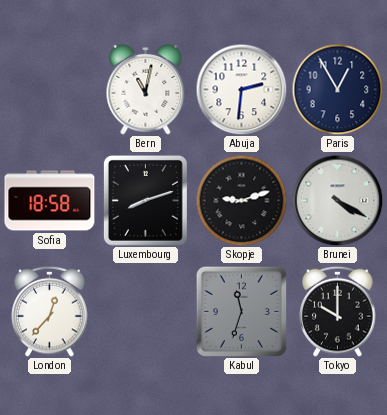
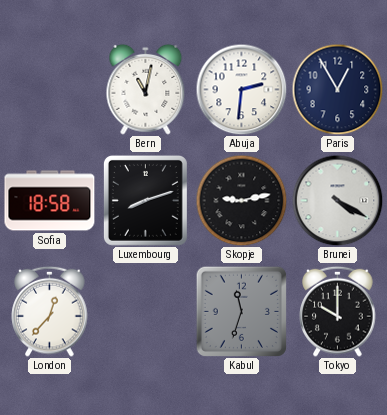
Skopje: 9:12 -> 9:13
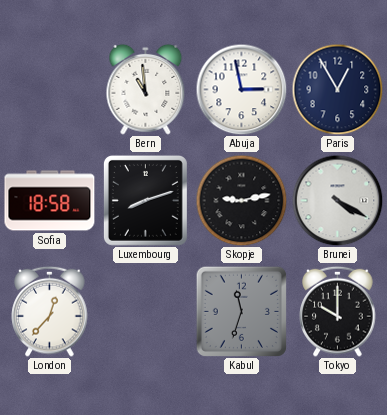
Bern: 11:02 -> 10:59
Abuja: 2:31 -> 2:58
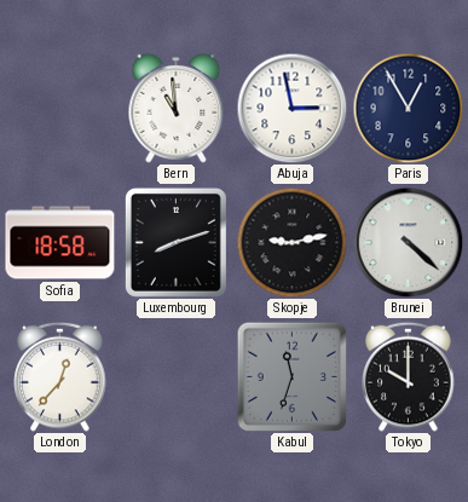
Brunei: 4:20 -> 4:22
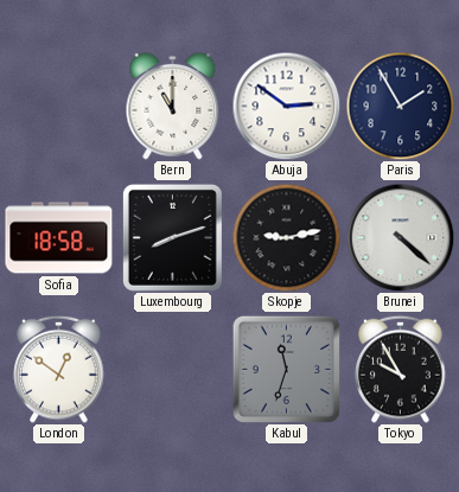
Bern: 10:59 -> 11:00
Abuja: 2:58 -> 2:51
Paris: 12:55 -> 1:55
London: 12:37 -> 12:51
Tokyo: 10:00 -> 9:55
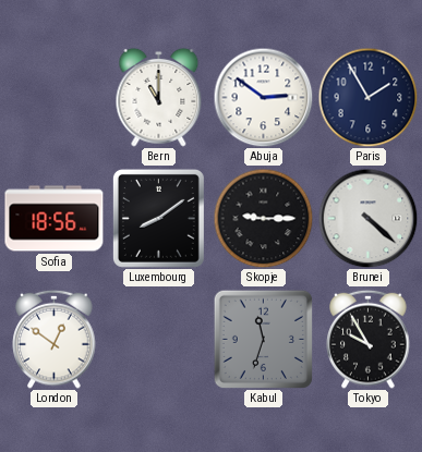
Sofia: 18:58 -> 18:56
Luxembourg: 8:12 -> 8:09
Skopje: 9:13 -> 9:15
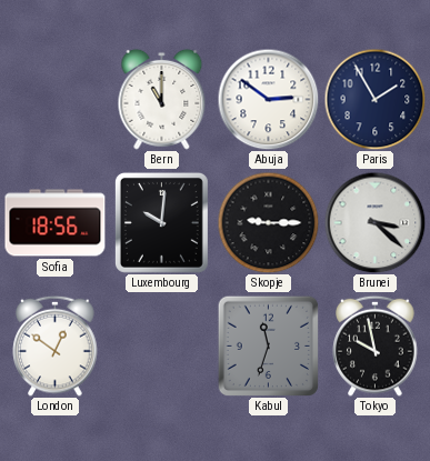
Luxembourg: 8:09 -> 10:01
Brunei: 4:22 -> 3:22
Tokyo: 9:55 -> 9:58
